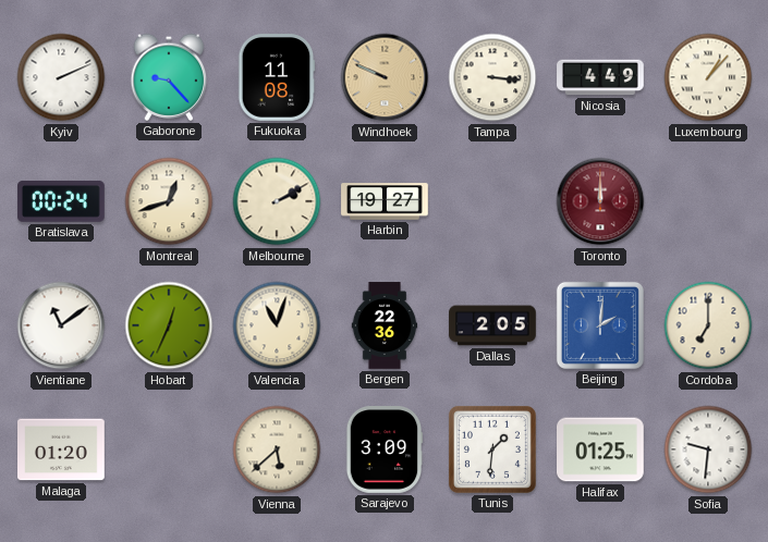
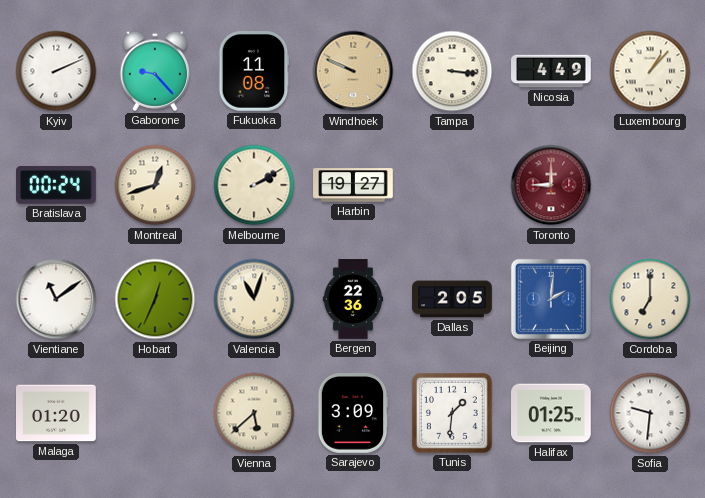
Toronto: 12:00 -> 9:00
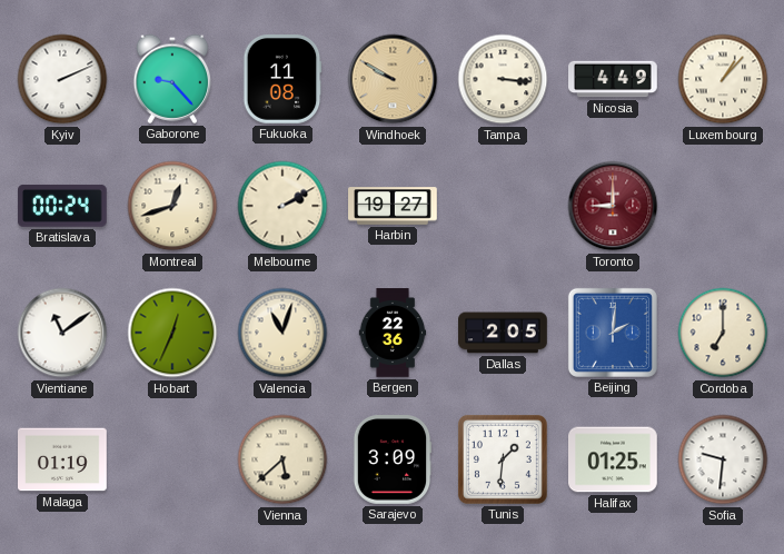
Windhoek: 9:49 -> 9:50
Malaga: 01:20 -> 01:19
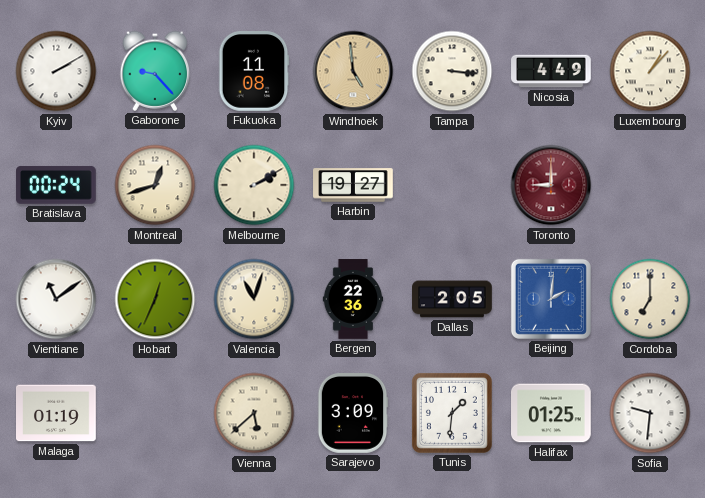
Kyiv: 2:11 -> 2:10
Windhoek: 9:50 -> 4:59
